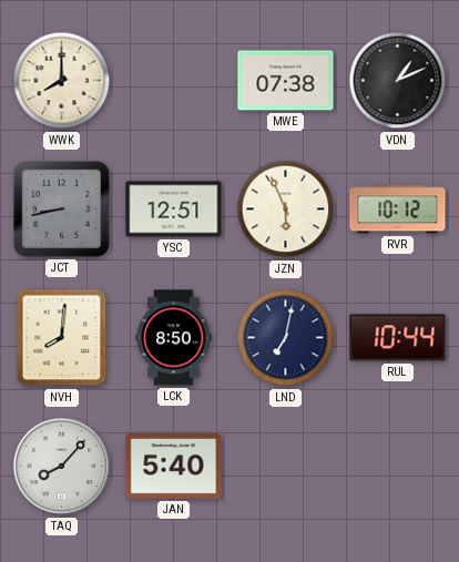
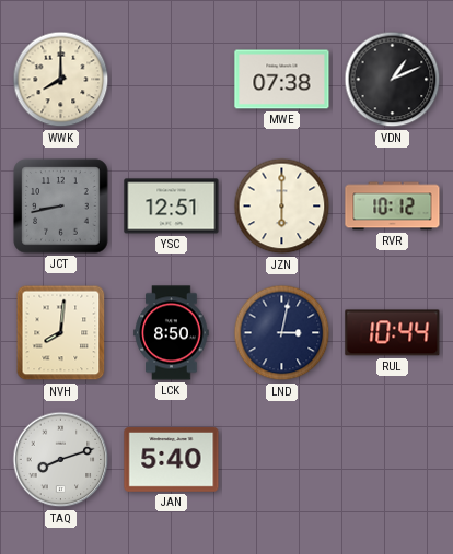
JZN: 5:56 -> 6:00
LND: 7:02 -> 3:02
TAQ: 8:07 -> 8:12
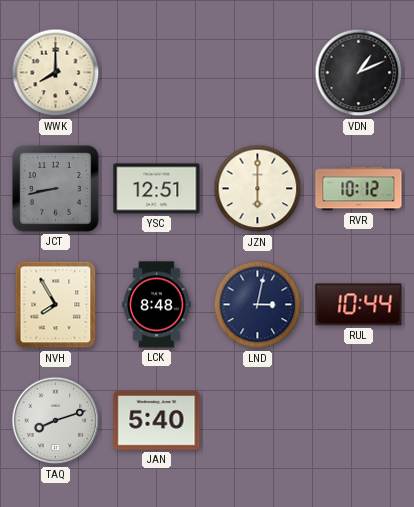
MWE: 07:38 -> none
NVH: 8:01 -> 7:55
LCK: 8:50 -> 8:48
